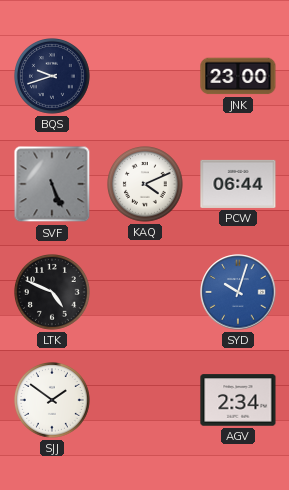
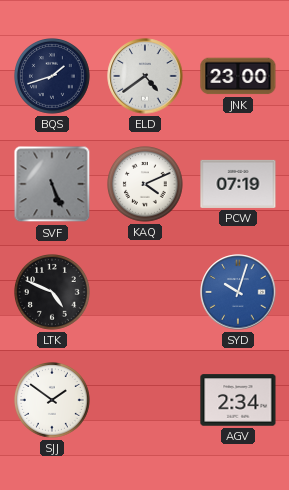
BQS: 9:42 -> 1:42
ELD: none -> 4:39
PCW: 06:44 -> 07:19
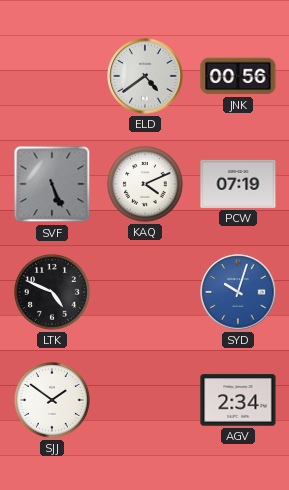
BQS: 1:42 -> none
JNK: 23:00 -> 00:56
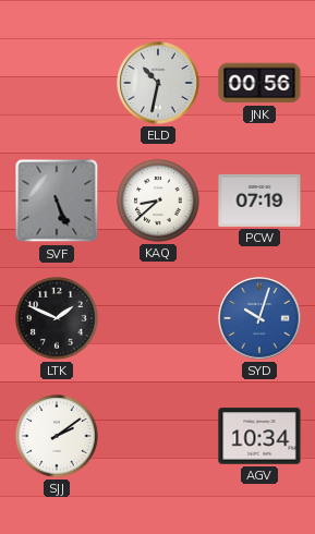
ELD: 4:39 -> 10:32
KAQ: 4:11 -> 8:38
LTK: 4:49 -> 1:49
SJJ: 1:51 -> 2:09
AGV: 2:34 -> 10:34
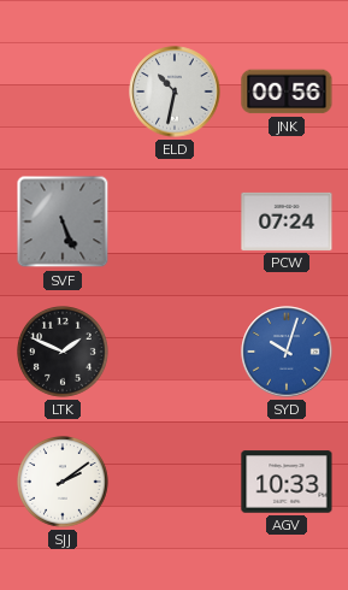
KAQ: 8:38 -> none
PCW: 07:19 -> 07:24
AGV: 10:34 -> 10:33
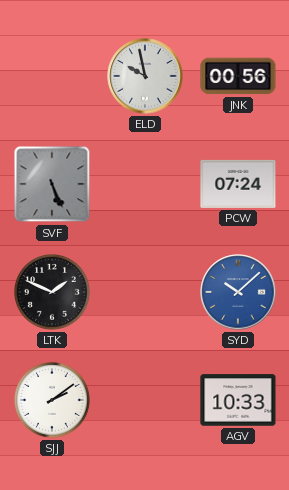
ELD: 10:32 -> 9:58
SYD: 10:03 -> 10:08
